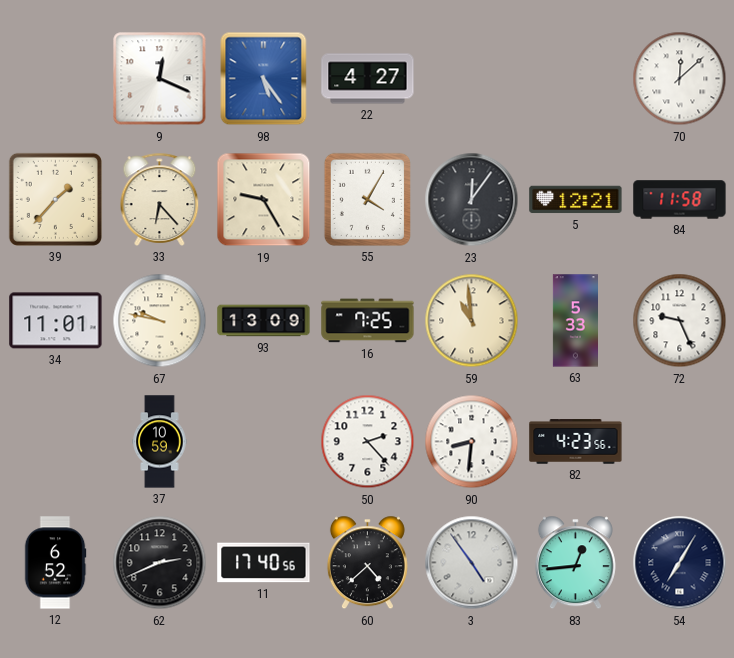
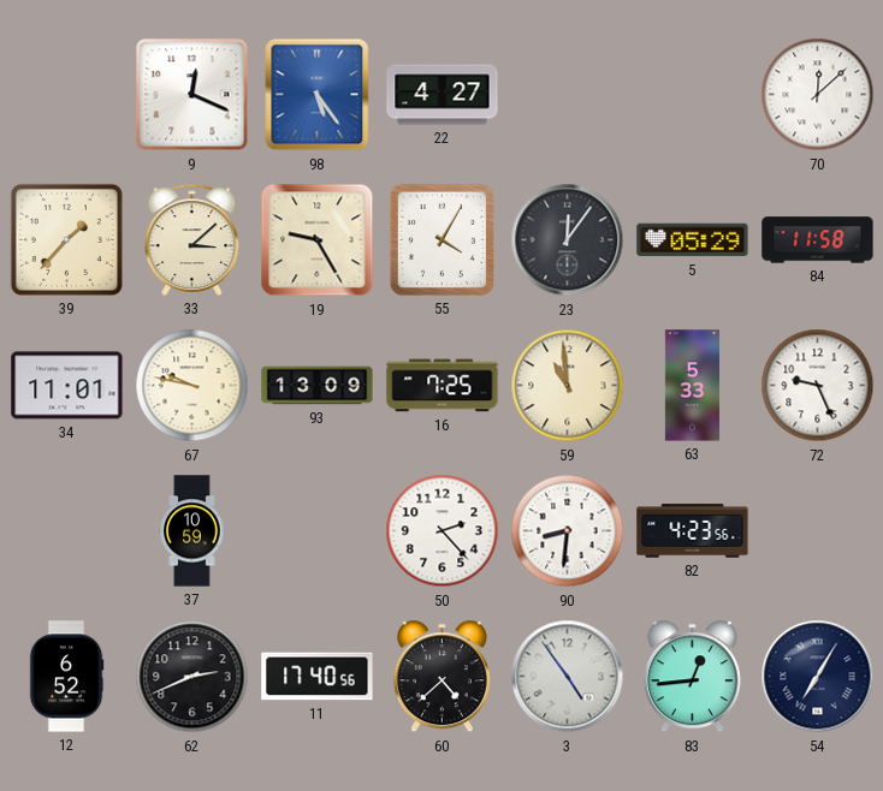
33: 6:23 -> 3:08
5: 12:21 -> 05:29
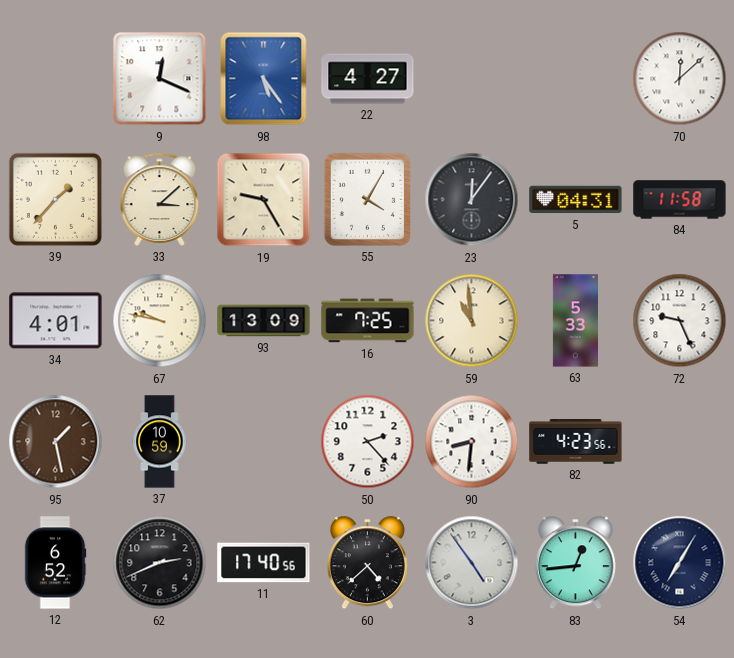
5: 05:29 -> 04:31
34: 11:01 -> 4:01
95: none -> 1:28
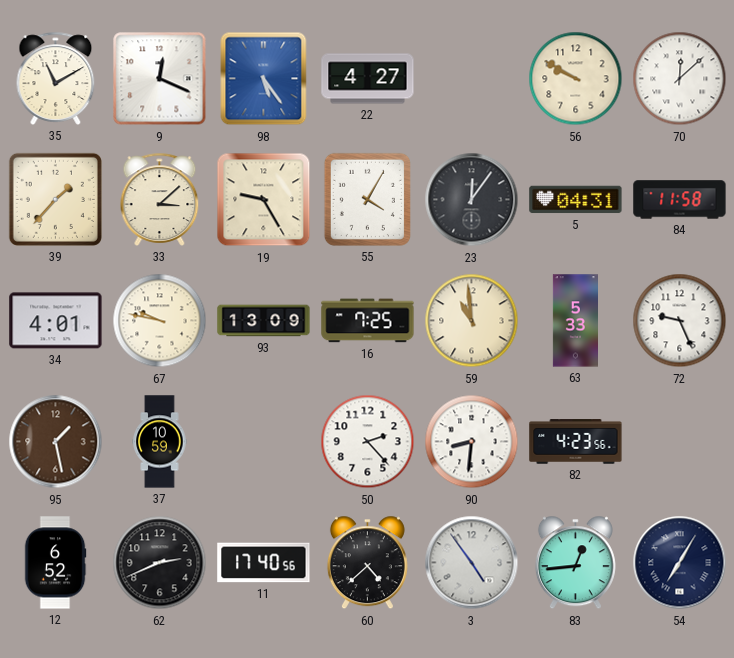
35: none -> 11:10
56: none -> 9:50
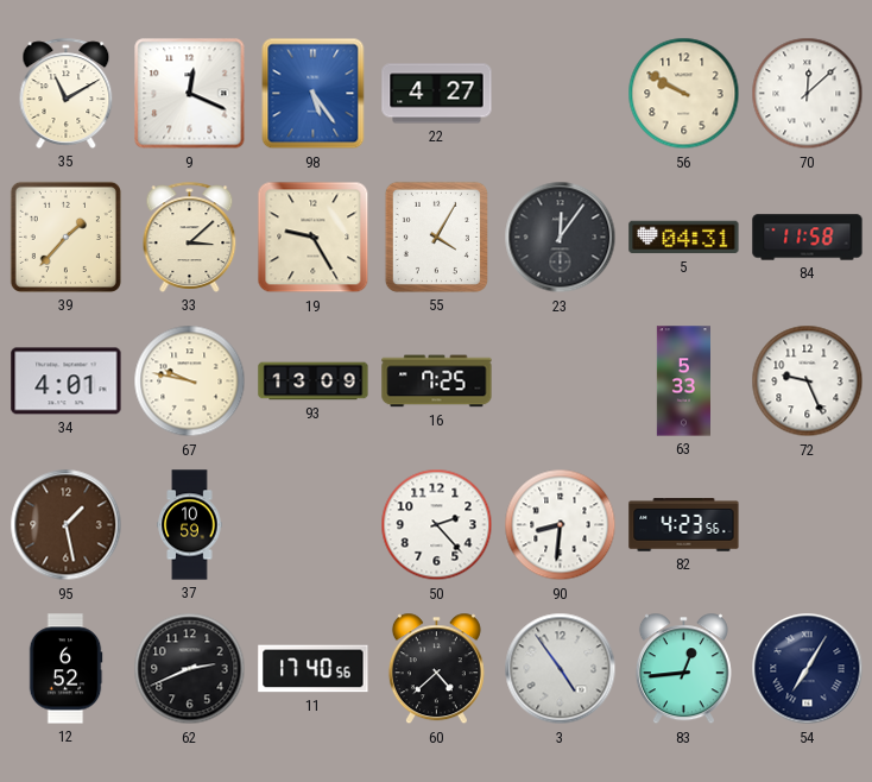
59: 10:59 -> none
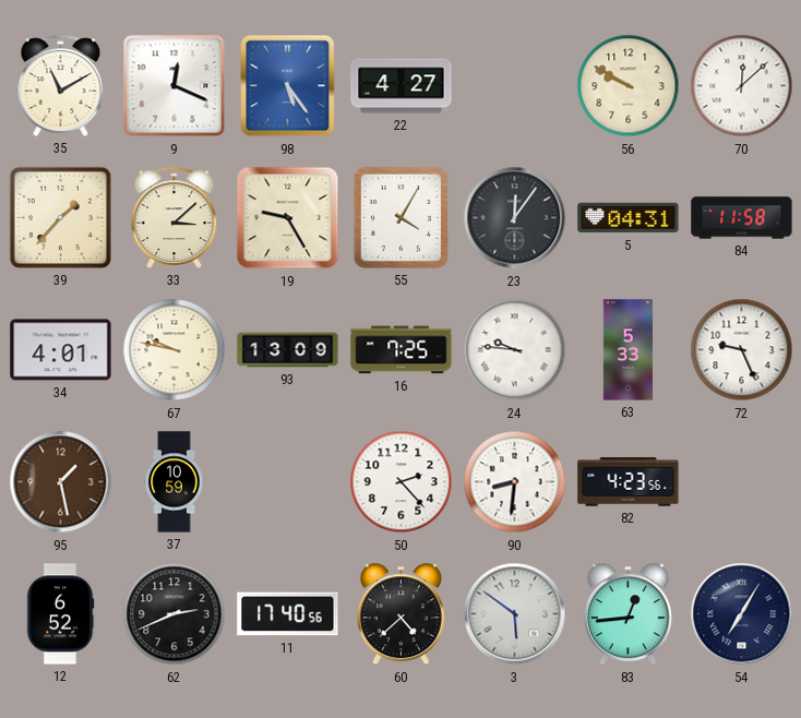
24: none -> 9:46
3: 4:54 -> 5:51
